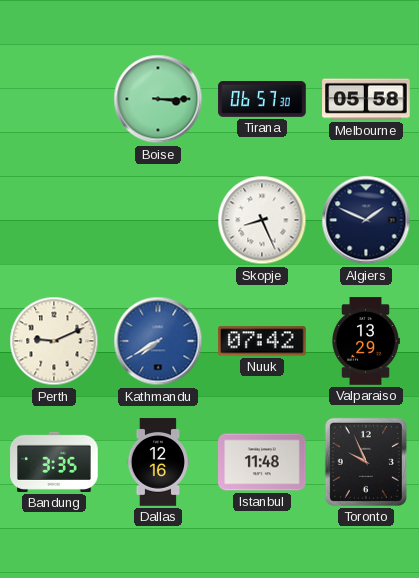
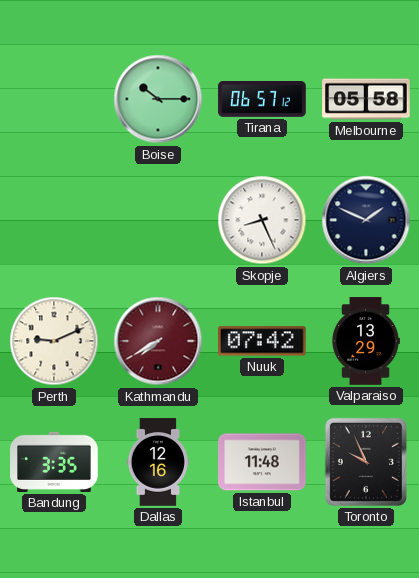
Boise: 3:15 -> 10:15
Tirana: 06:57:30 -> 06:57:12
Kathmandu dial: blue -> burgundy
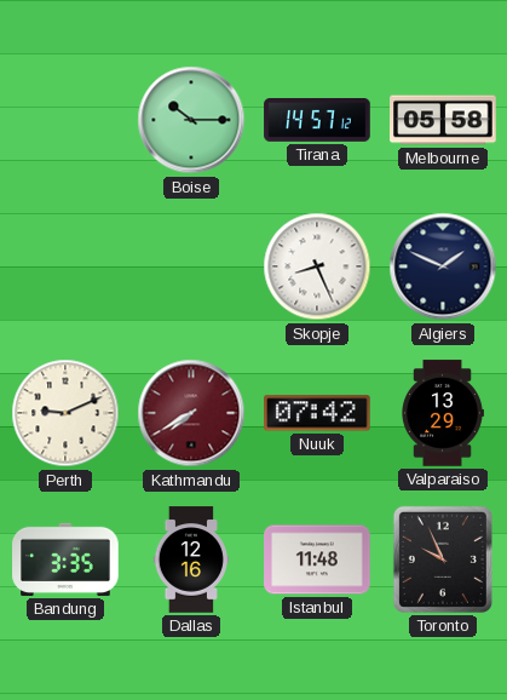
Tirana: 06:57 -> 14:57
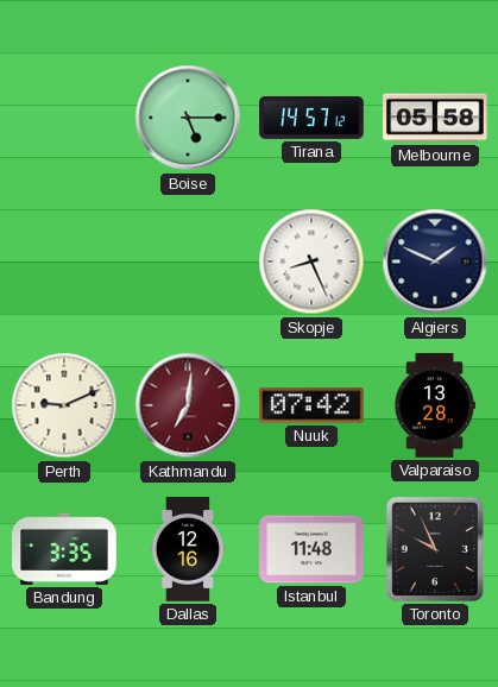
Boise: 10:15 -> 5:15
Kathmandu: 7:40 -> 7:01
Valparaiso: 13:29 -> 13:28
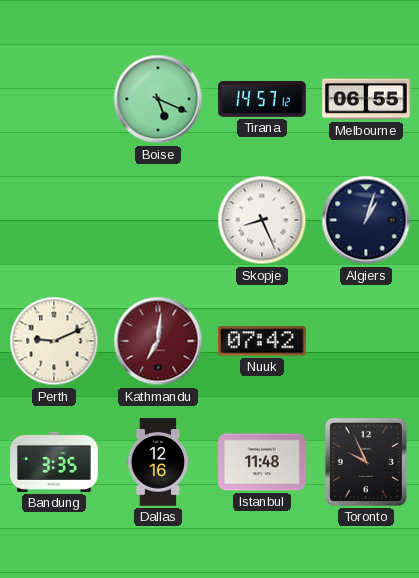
Boise: 5:15 -> 5:19
Melbourne: 05:58 -> 06:55
Algiers: 1:49 -> 1:03
Valparaiso: 13:28 -> none
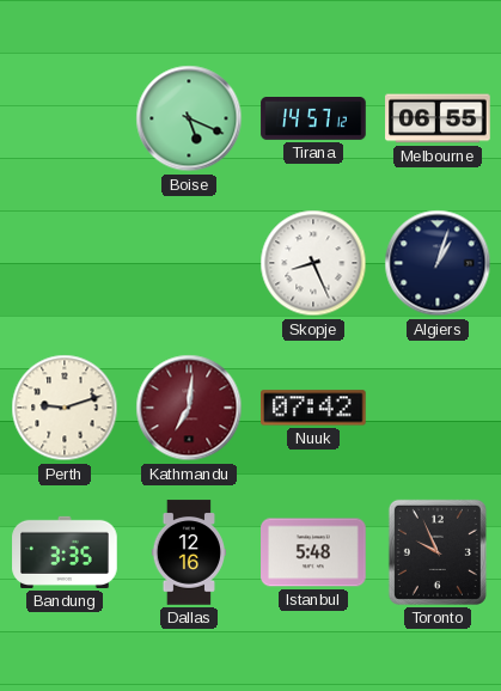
Perth: 9:11 -> 9:12
Istanbul: 11:48 -> 5:48
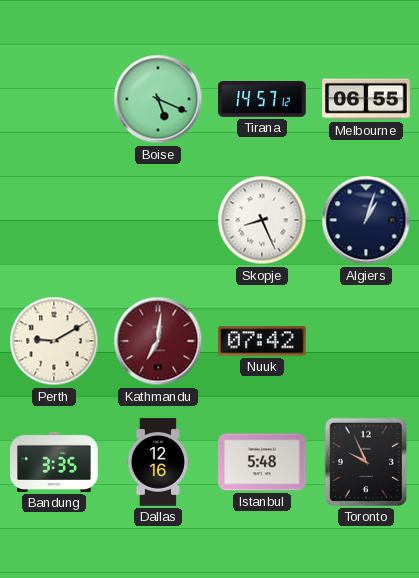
Perth: 9:12 -> 9:10
